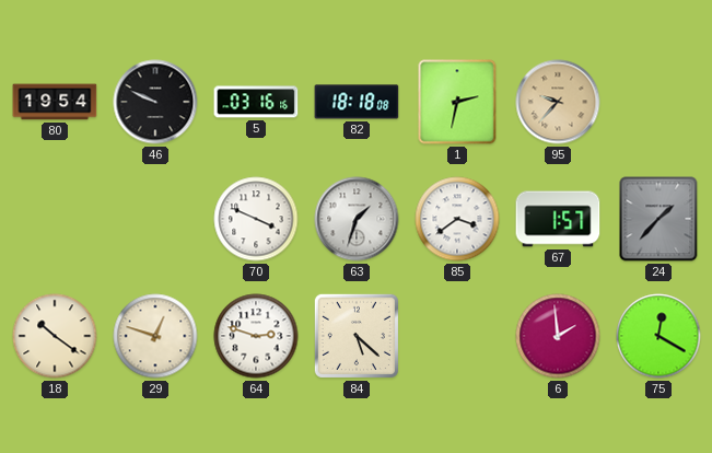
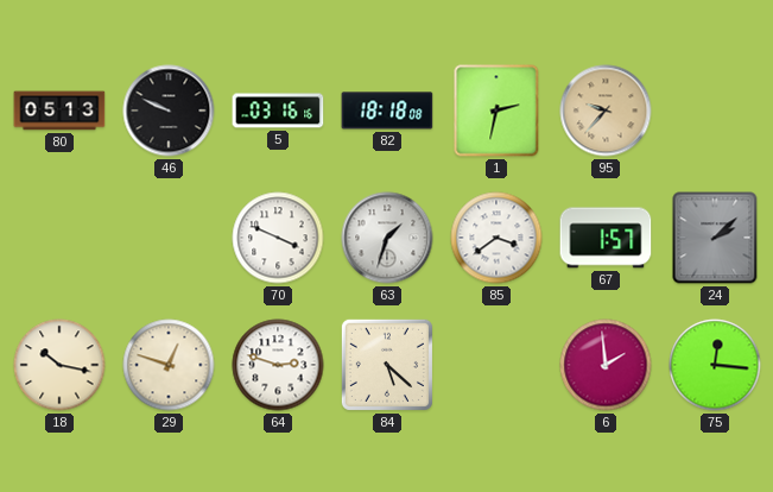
80: 19:54 -> 05:13
24: 1:37 -> 2:08
18: 10:21 -> 10:17
75: 12:20 -> 12:16
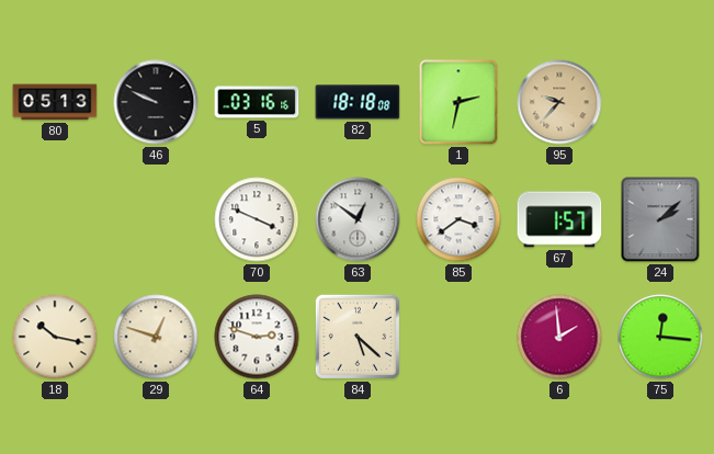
63: 1:33 -> 12:51
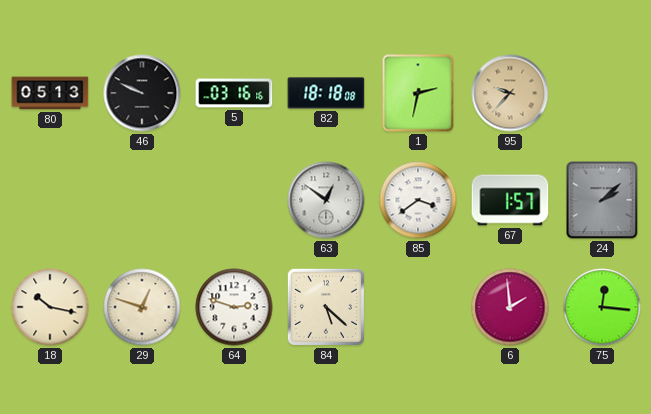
70: 3:49 -> none
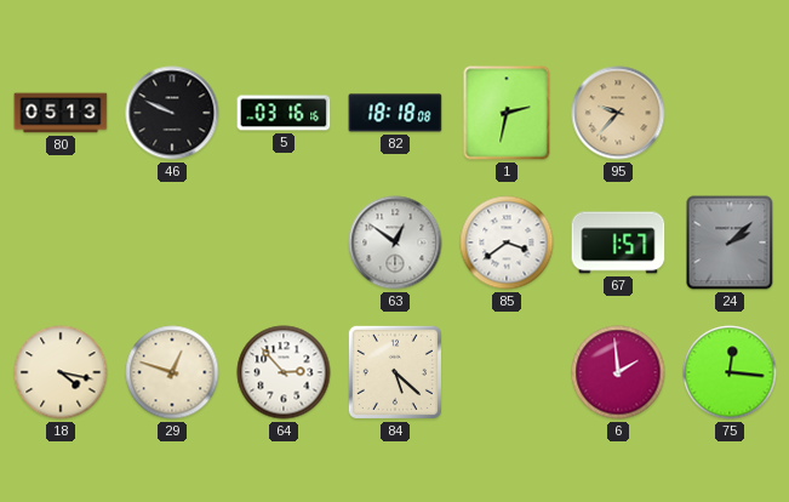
18: 10:17 -> 4:17
64: 2:48 -> 2:53
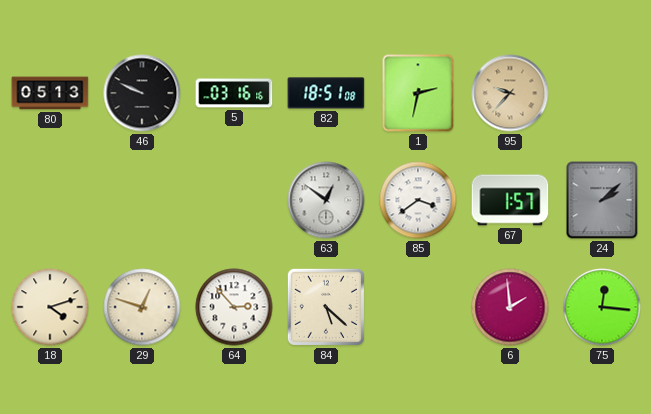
82: 18:18 -> 18:51
18: 4:17 -> 4:12
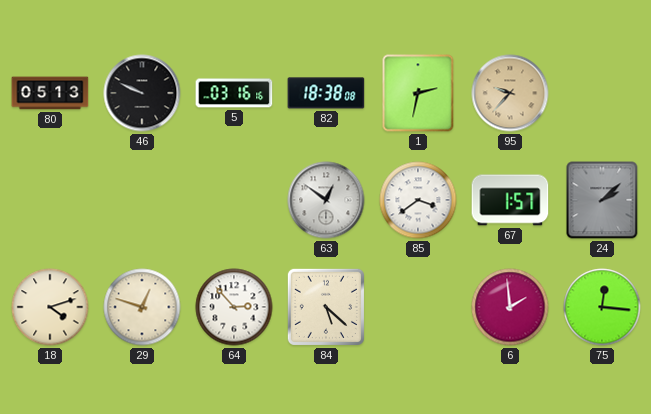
82: 18:51 -> 18:38
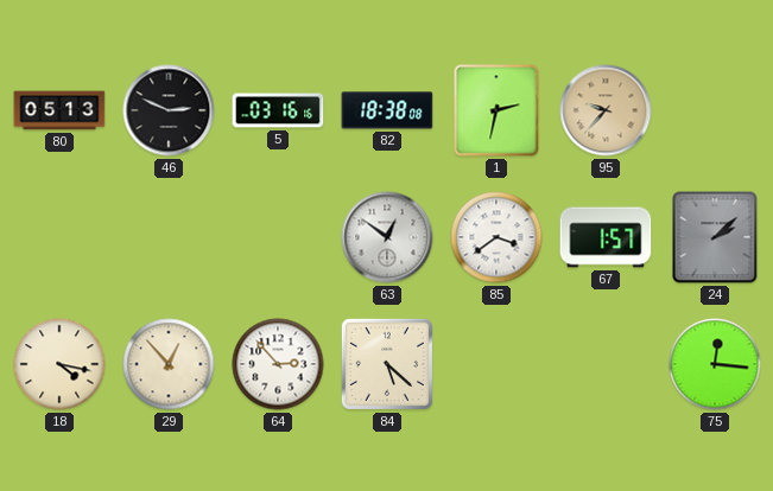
46: 9:49 -> 2:49
18: 4:12 -> 4:17
29: 12:48 -> 12:53
6: 1:59 -> none
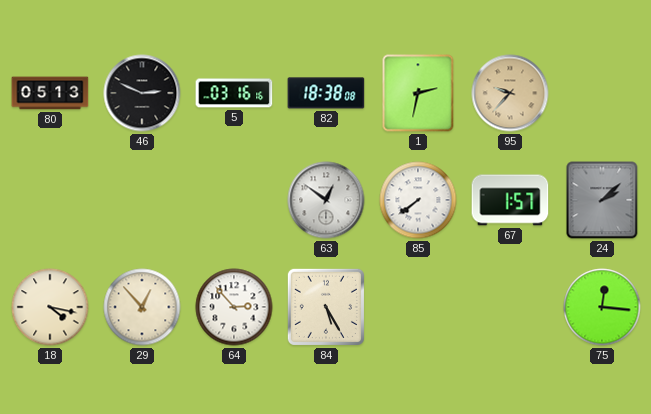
85: 3:39 -> 7:39
84: 5:22 -> 5:25
